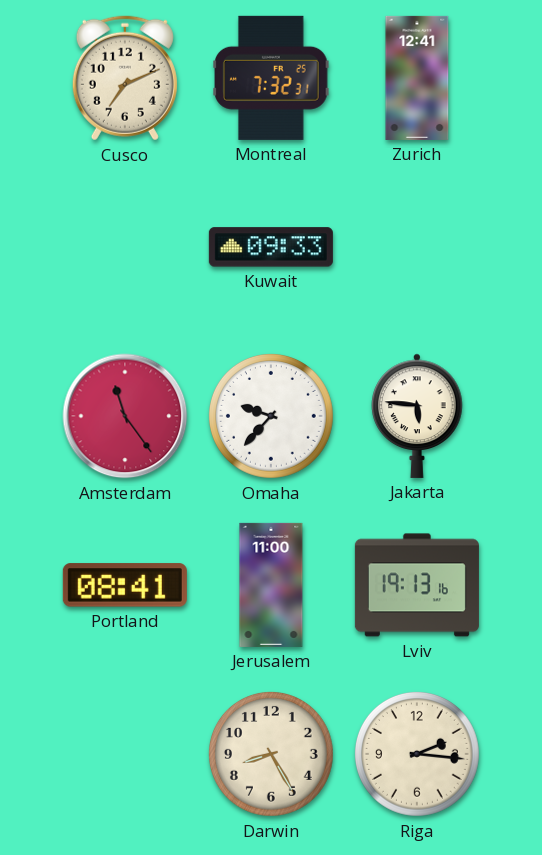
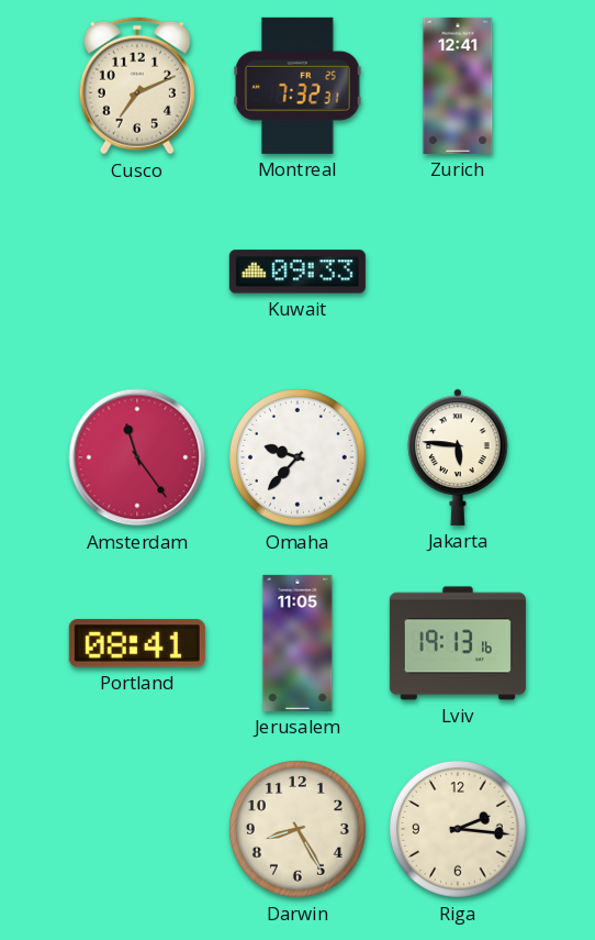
Jerusalem: 11:00 -> 11:05
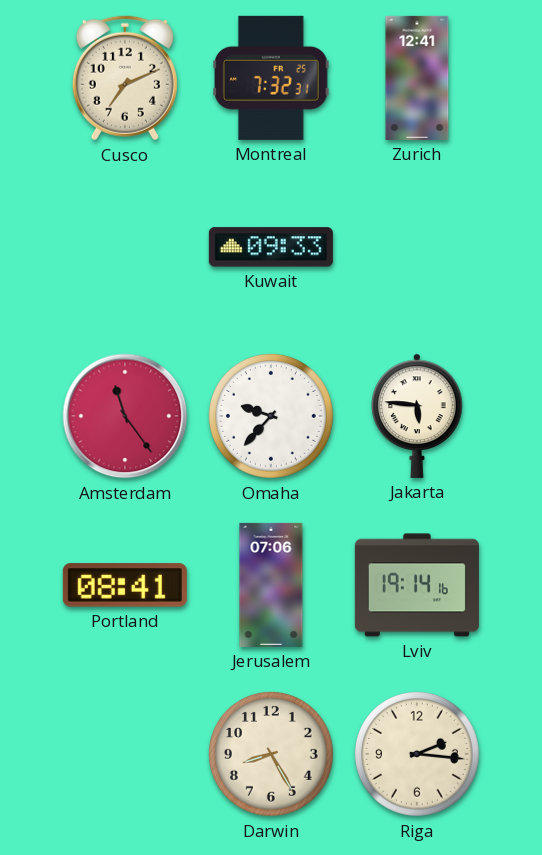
Jerusalem: 11:05 -> 07:06
Lviv: 19:13 -> 19:14
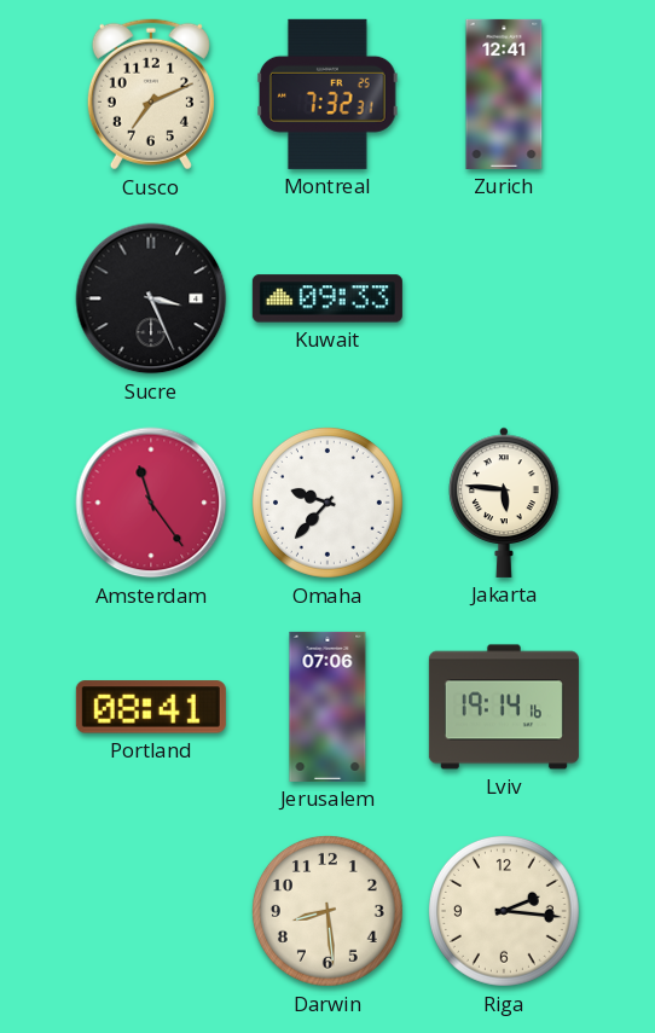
Sucre: none -> 3:26
Darwin: 8:25 -> 8:29
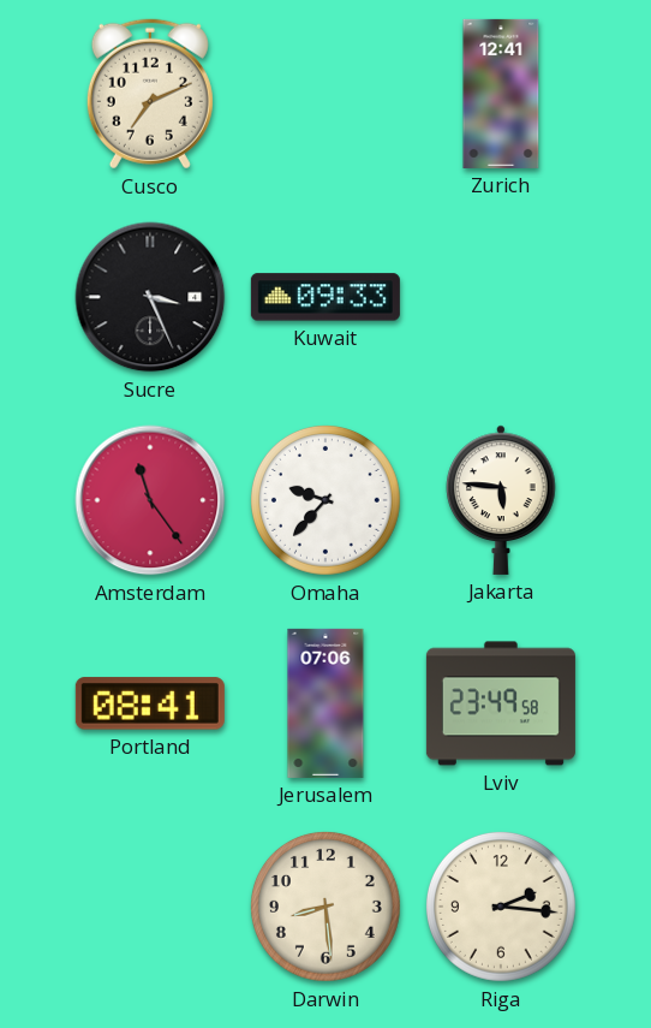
Montreal: 7:32 -> none
Lviv: 19:14 -> 23:49
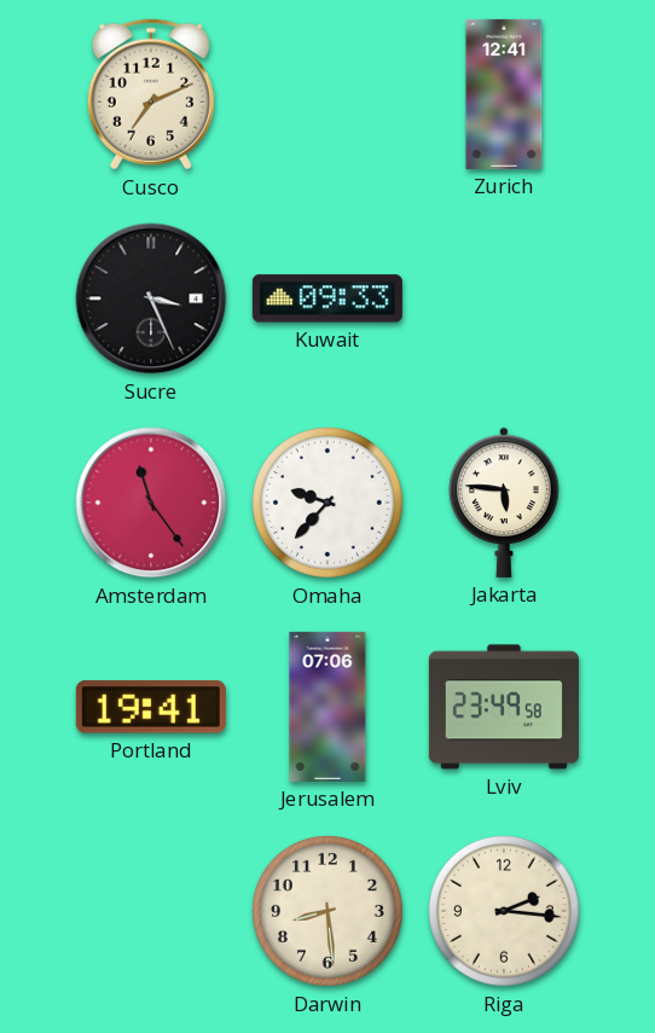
Portland: 08:41 -> 19:41
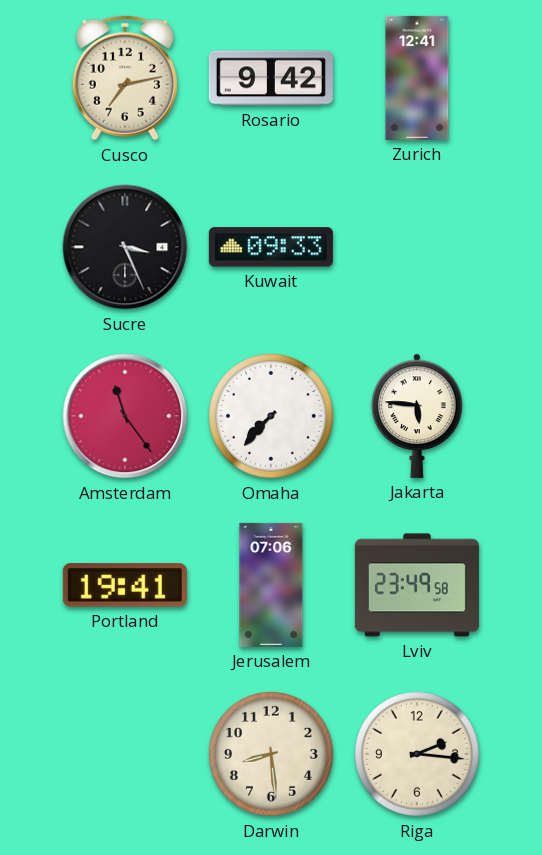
Cusco: 7:11 -> 7:13
Rosario: none -> 9:42
Omaha: 9:37 -> 7:37
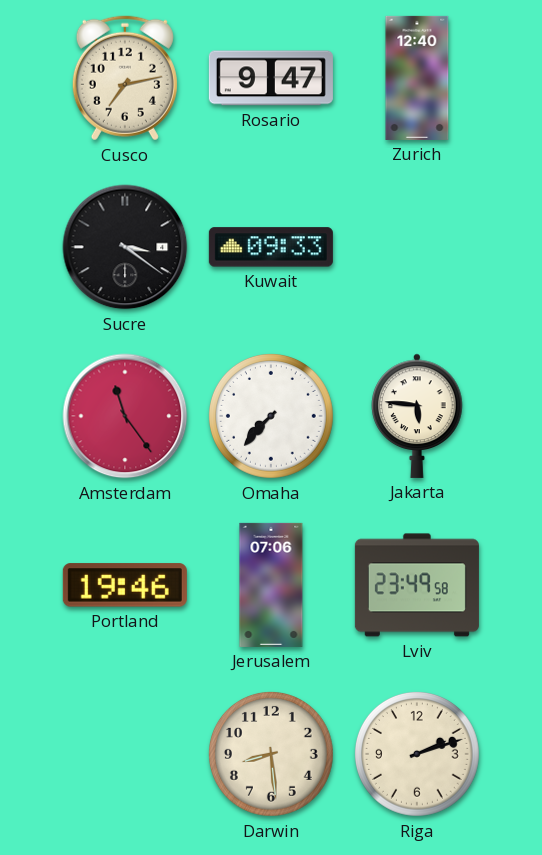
Rosario: 9:42 -> 9:47
Zurich: 12:41 -> 12:40
Sucre: 3:26 -> 3:21
Portland: 19:41 -> 19:46
Riga: 2:16 -> 2:12
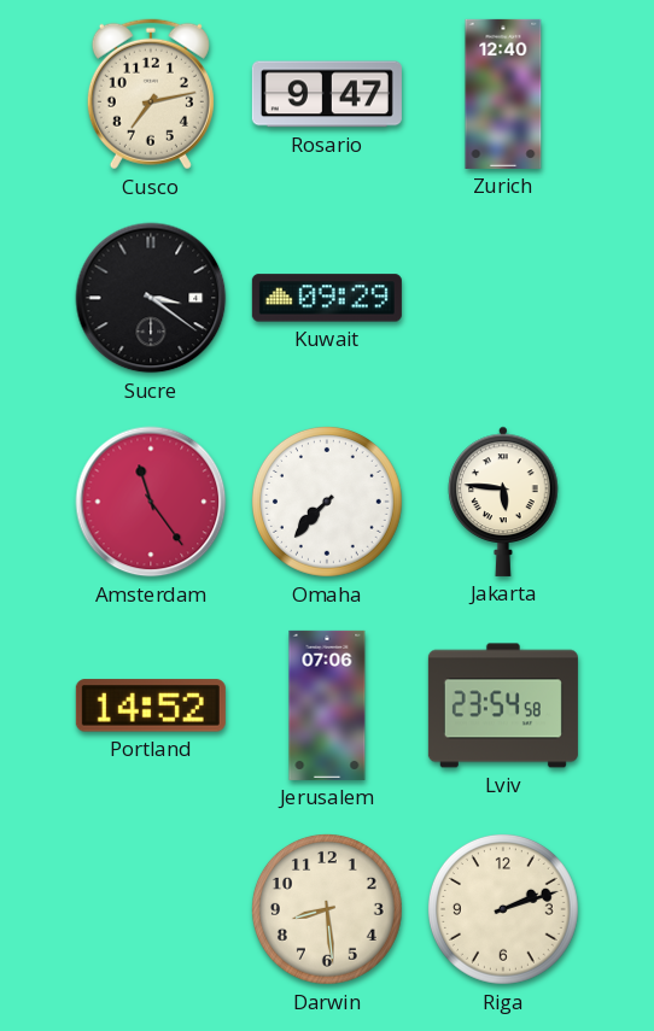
Kuwait: 09:33 -> 09:29
Portland: 19:46 -> 14:52
Lviv: 23:49 -> 23:54
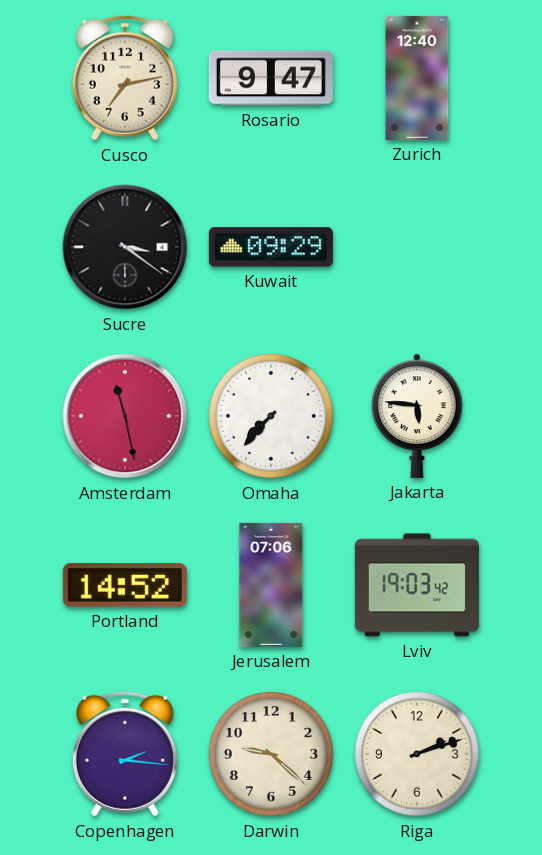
Amsterdam: 11:24 -> 11:28
Lviv: 23:54 -> 19:03
Copenhagen: none -> 2:16
Darwin: 8:29 -> 9:22
